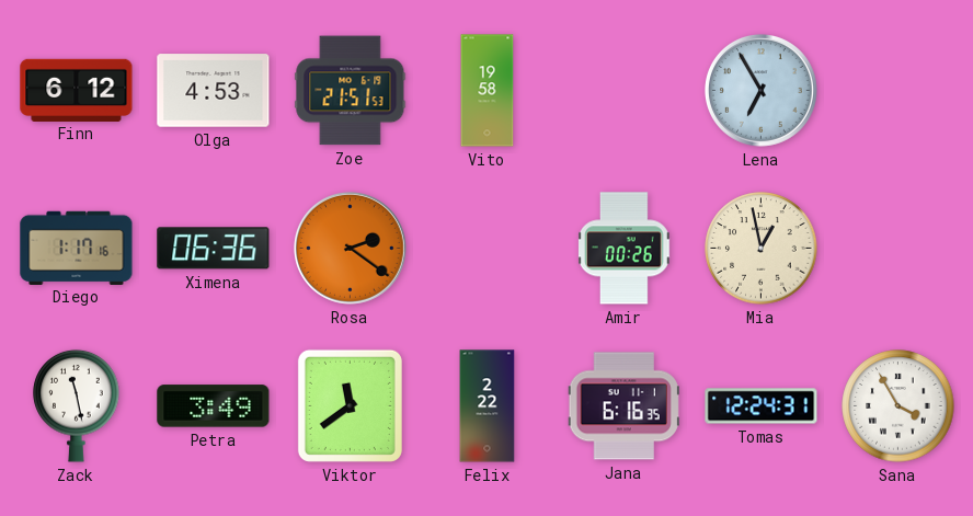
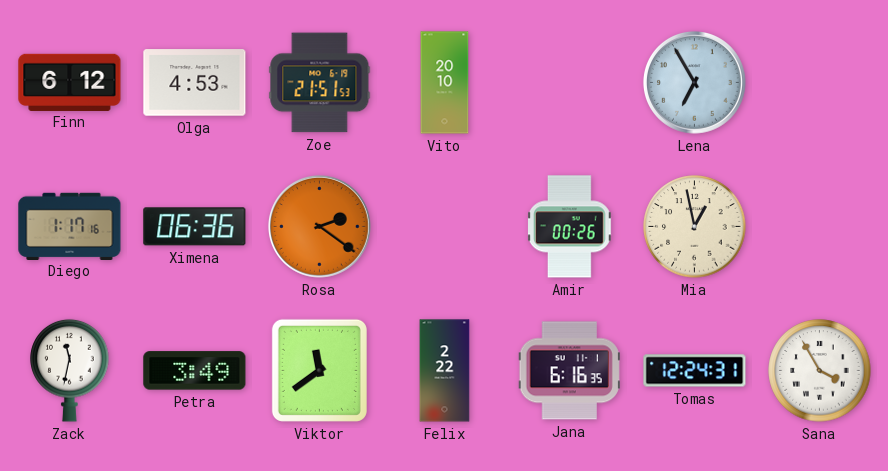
Vito: 19:58 -> 20:10
Zack: 11:28 -> 11:32
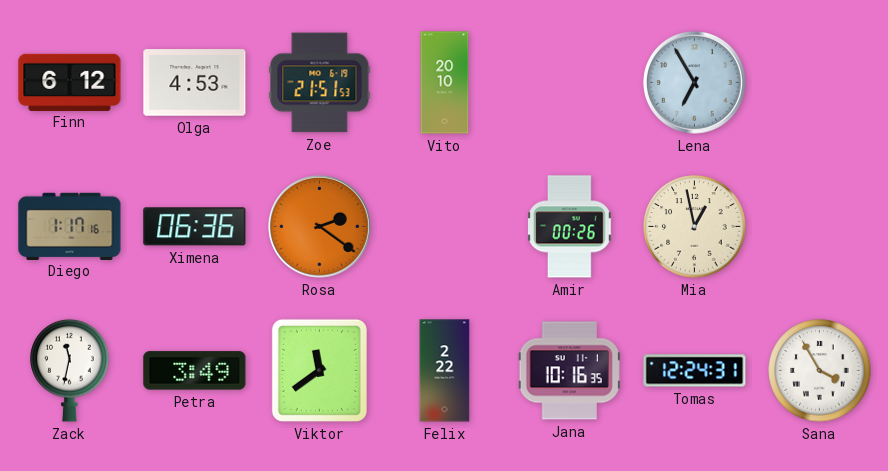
Jana: 6:16 -> 10:16
